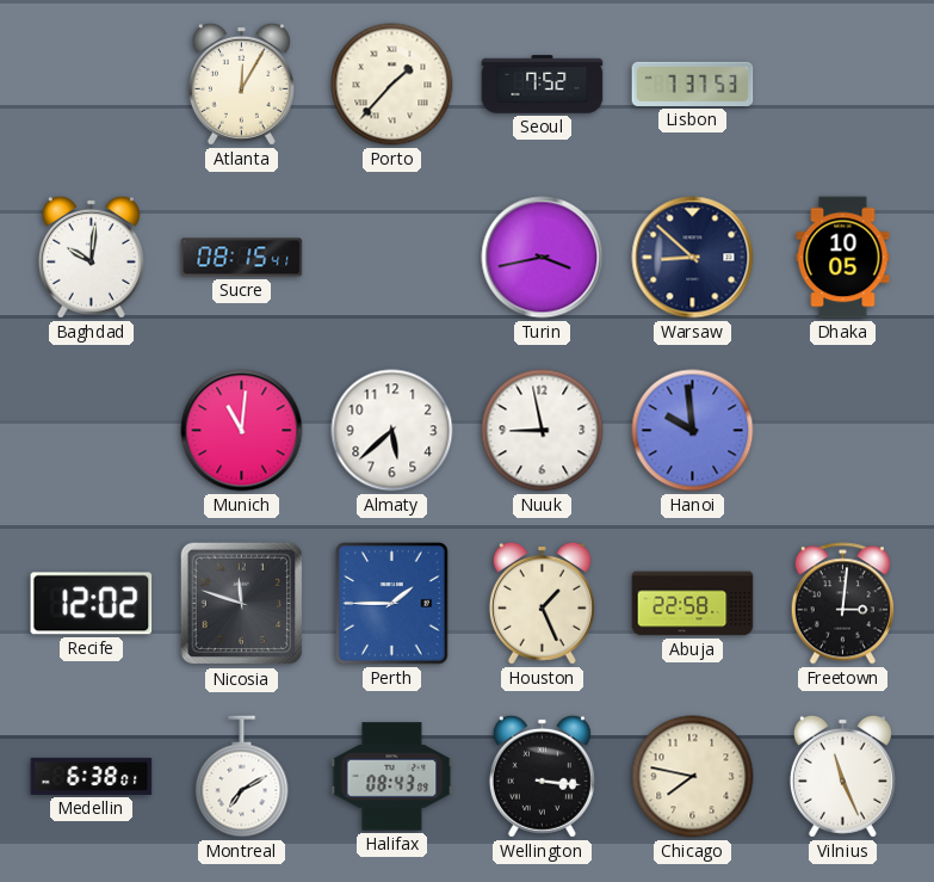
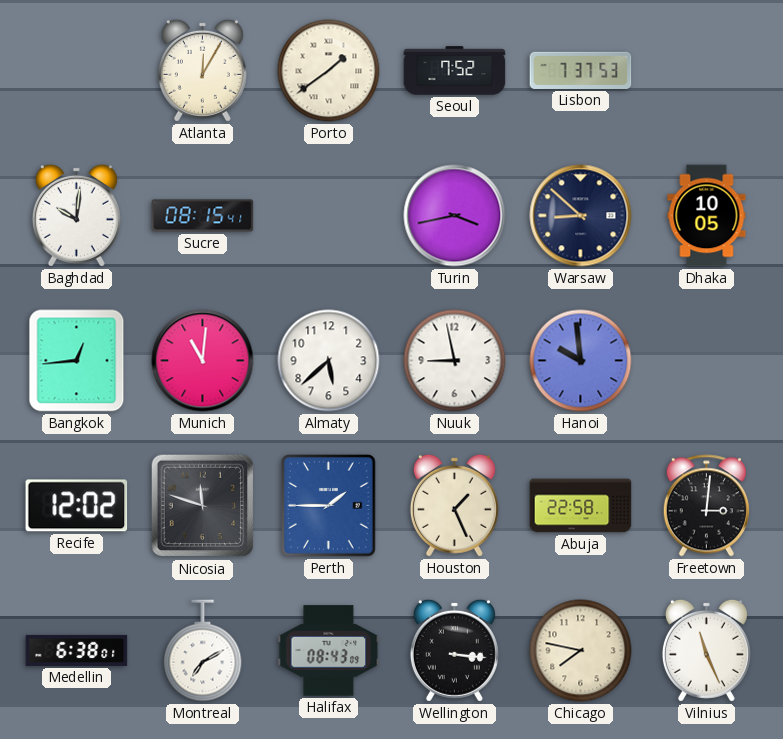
Porto: 1:37 -> 1:39
Bangkok: none -> 12:44
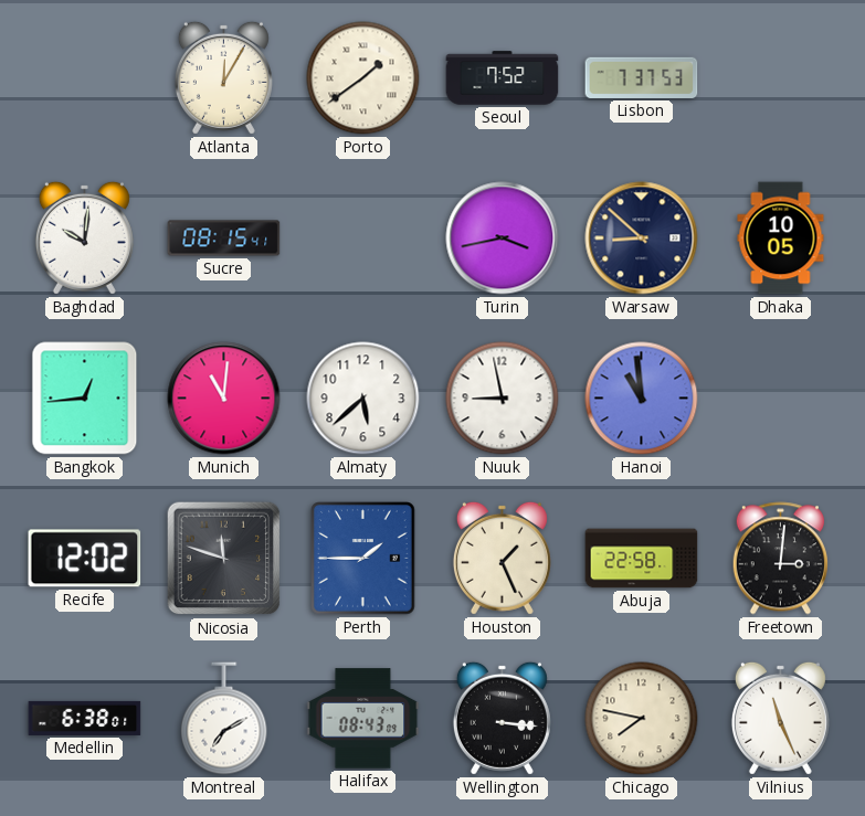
Hanoi: 9:59 -> 10:59
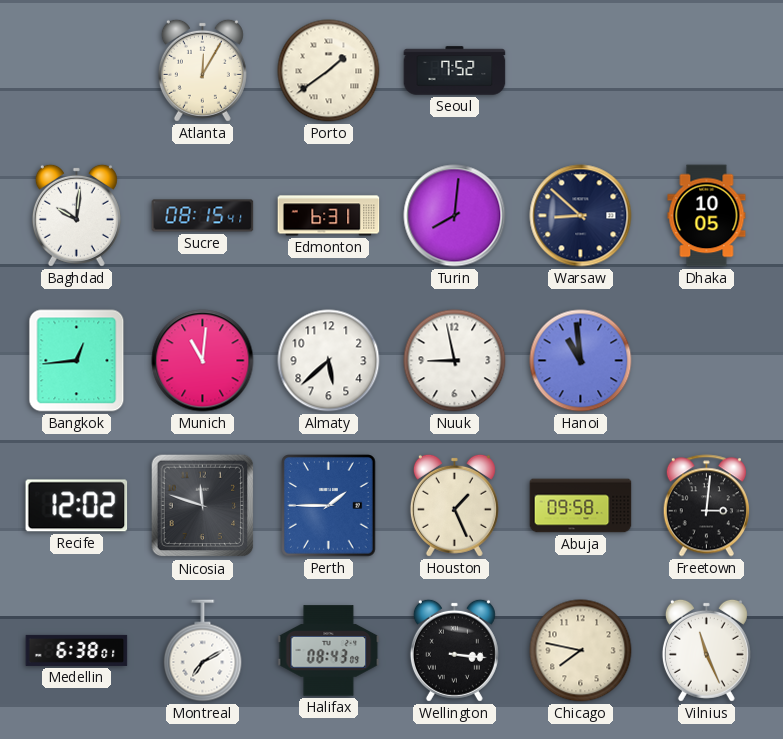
Lisbon: 7:37 -> none
Edmonton: none -> 6:31
Turin: 3:43 -> 8:01
Abuja: 22:58 -> 09:58
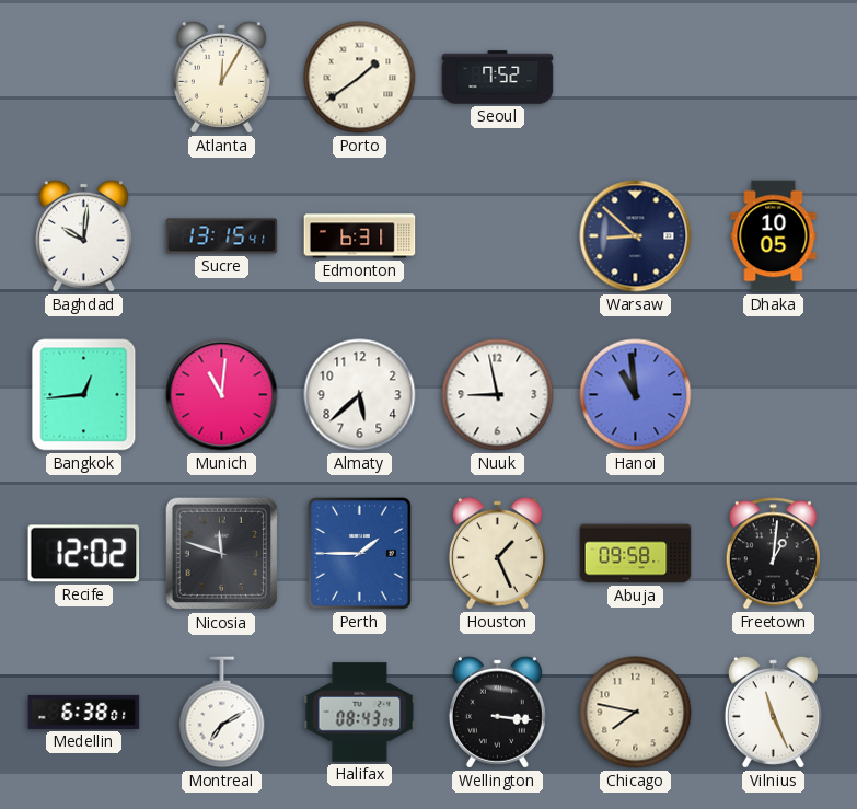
Sucre: 08:15 -> 13:15
Turin: 8:01 -> none
Freetown: 3:01 -> 1:01
